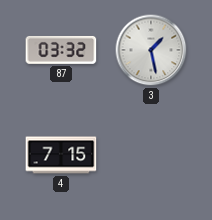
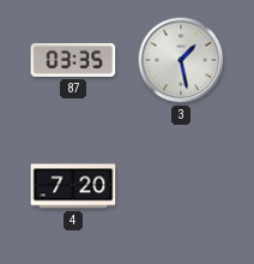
87: 03:32 -> 03:35
4: 7:15 -> 7:20
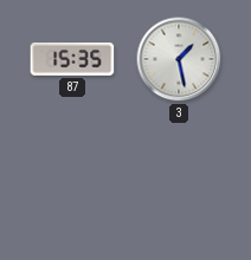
87: 03:35 -> 15:35
4: 7:20 -> none
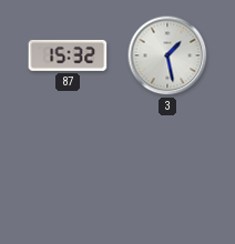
87: 15:35 -> 15:32
